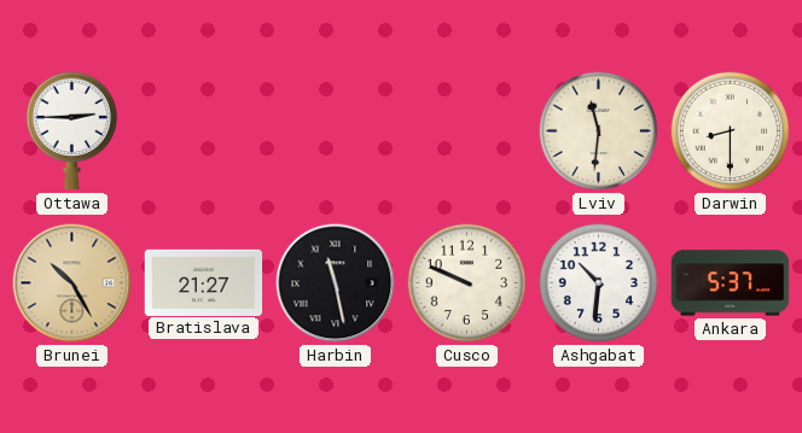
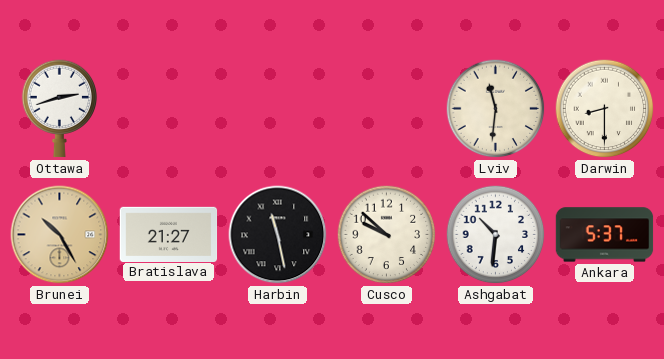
Ottawa: 2:45 -> 2:42
Cusco: 9:49 -> 9:52
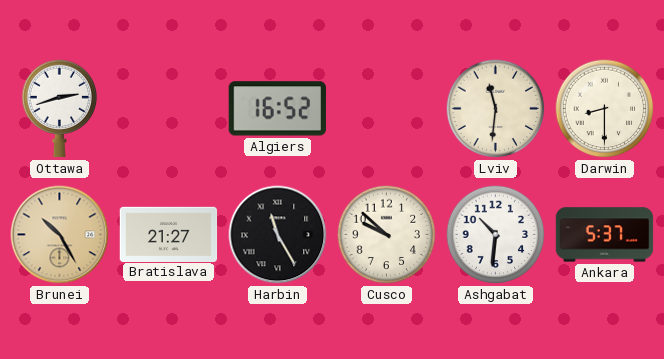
Algiers: none -> 16:52
Harbin: 11:28 -> 11:25
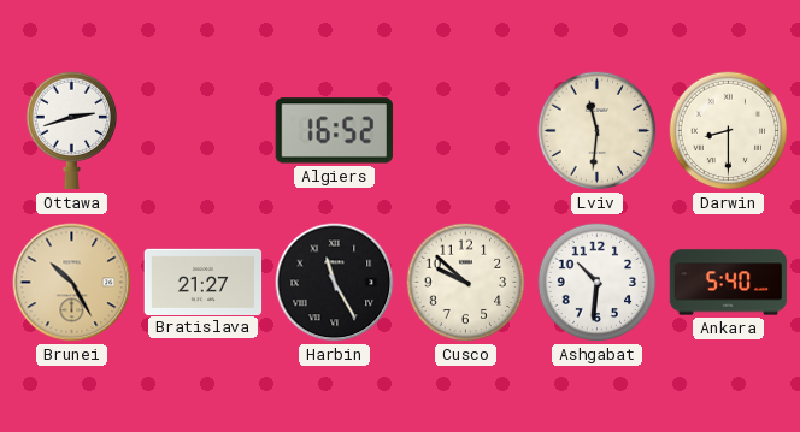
Ankara: 5:37 -> 5:40
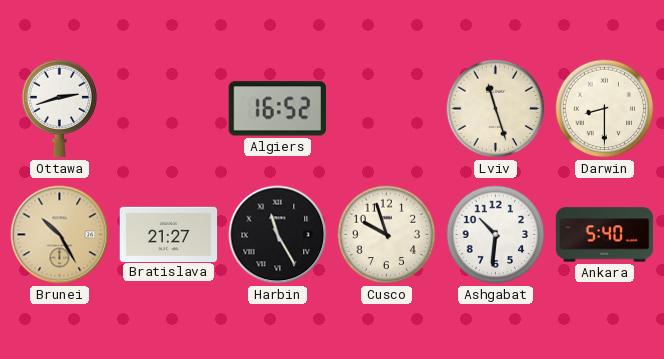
Lviv: 11:31 -> 11:27
Cusco: 9:52 -> 9:57
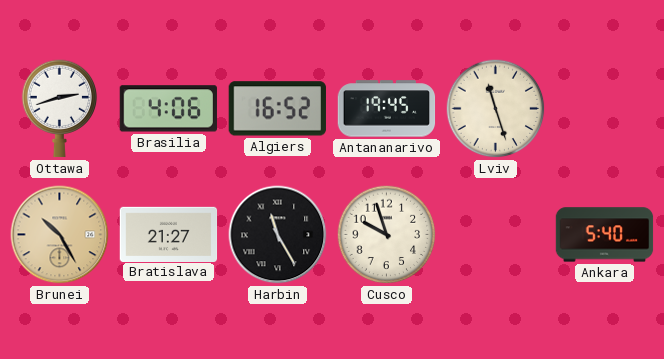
Brasilia: none -> 4:06
Antananarivo: none -> 19:45
Darwin: 8:30 -> none
Ashgabat: 10:31 -> none
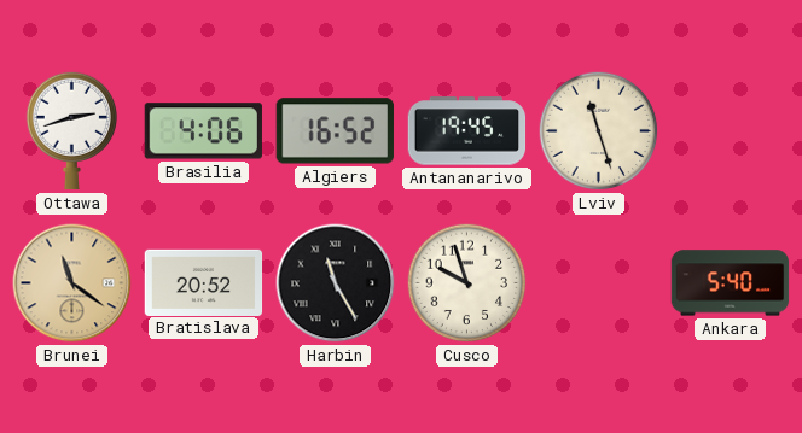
Brunei: 10:25 -> 11:21
Bratislava: 21:27 -> 20:52
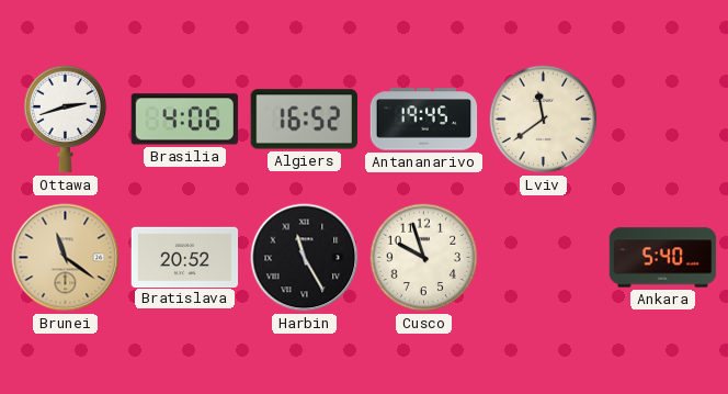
Lviv: 11:27 -> 11:39
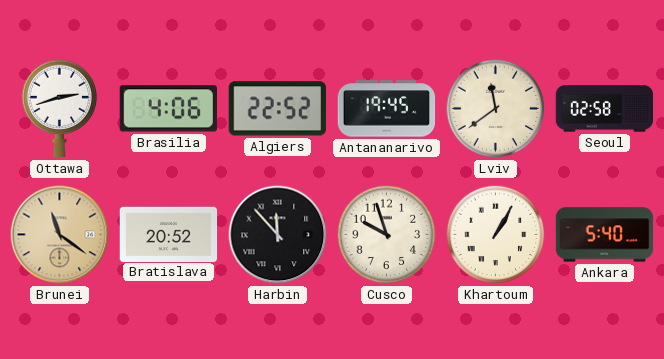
Algiers: 16:52 -> 22:52
Seoul: none -> 02:58
Harbin: 11:25 -> 11:53
Khartoum: none -> 1:05
